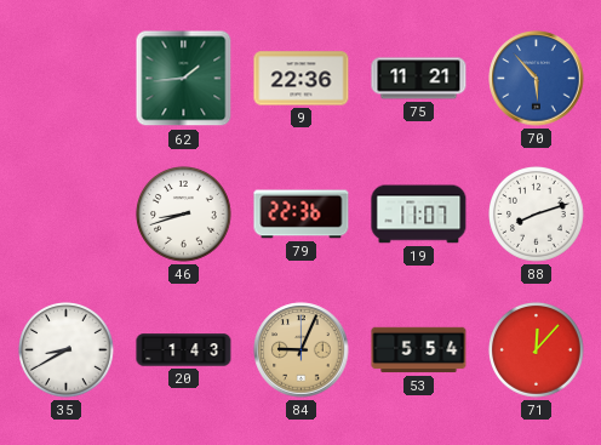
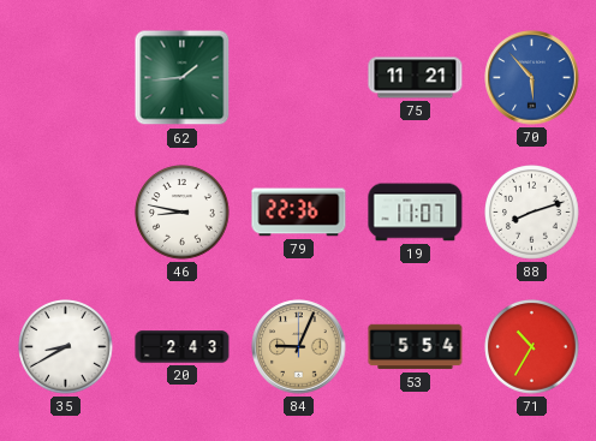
9: 22:36 -> none
46: 8:42 -> 8:47
20: 1:43 -> 2:43
71: 12:07 -> 10:35
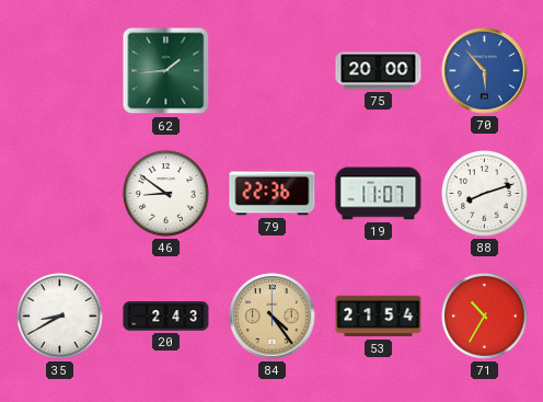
75: 11:21 -> 20:00
46: 8:47 -> 8:51
84: 9:04 -> 4:24
53: 5:54 -> 21:54
